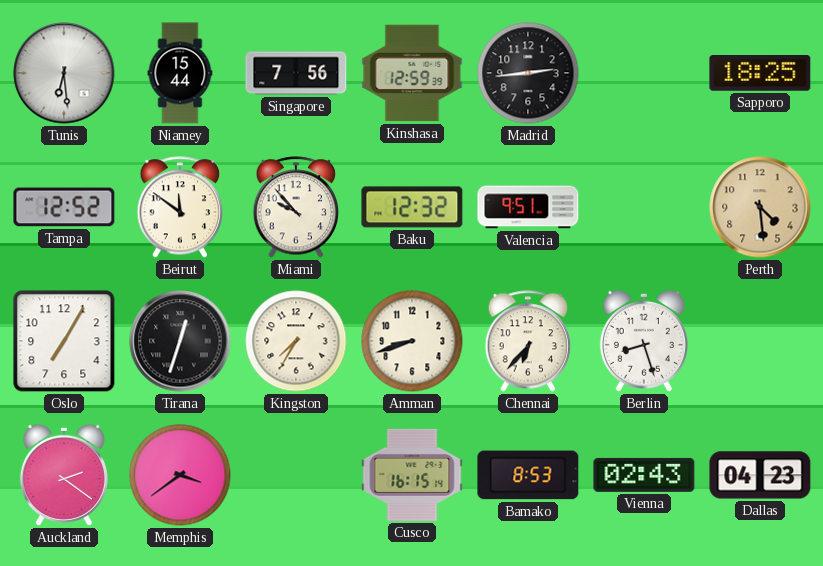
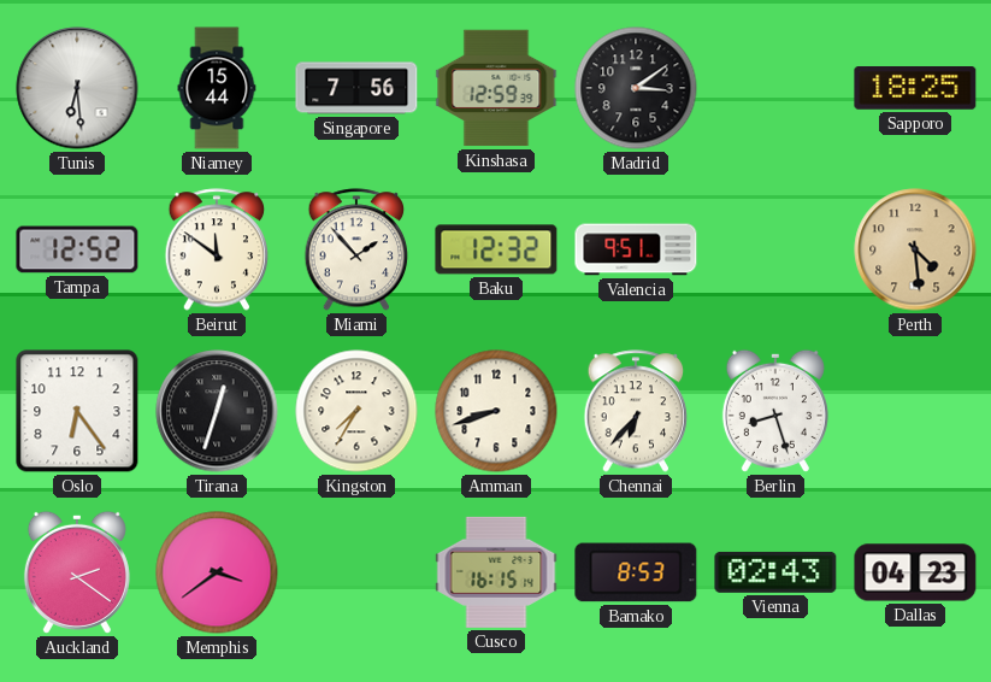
Madrid: 2:44 -> 3:09
Miami: 9:53 -> 1:53
Oslo: 7:05 -> 6:24
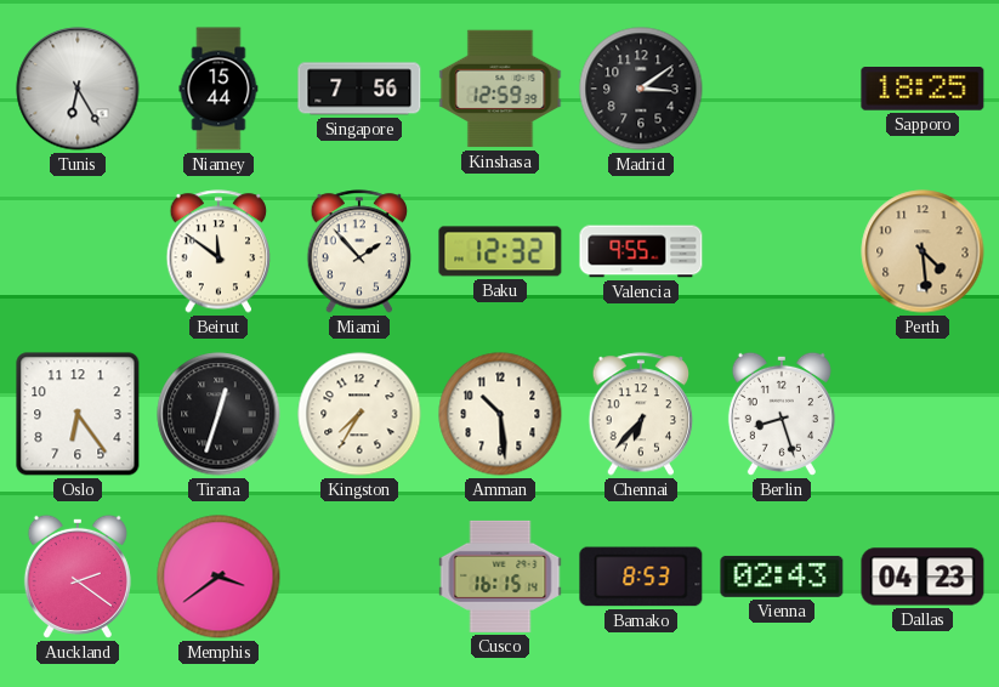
Tunis: 6:29 -> 6:25
Tampa: 12:52 -> none
Valencia: 9:51 -> 9:55
Amman: 8:42 -> 10:29
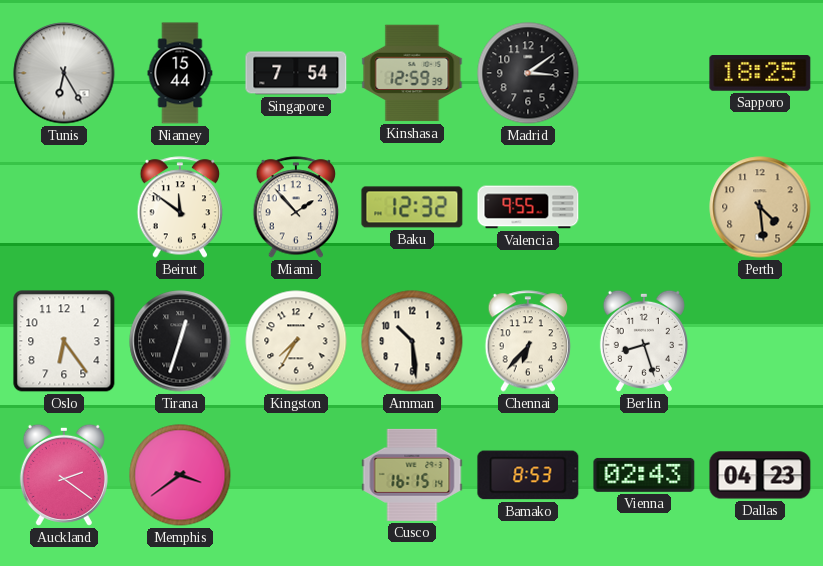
Singapore: 7:56 -> 7:54
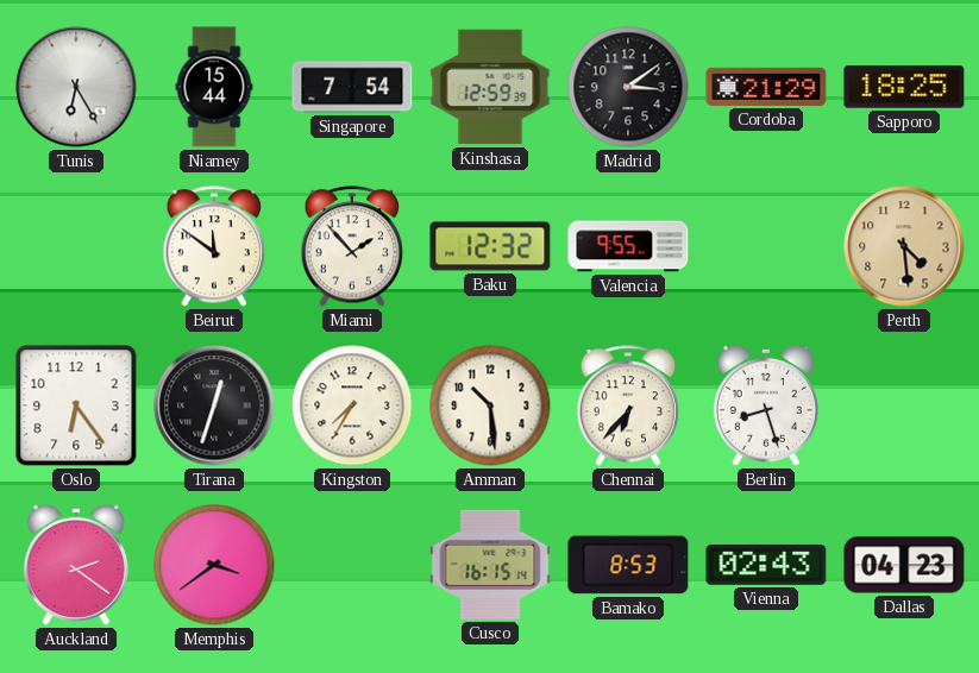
Cordoba: none -> 21:29
